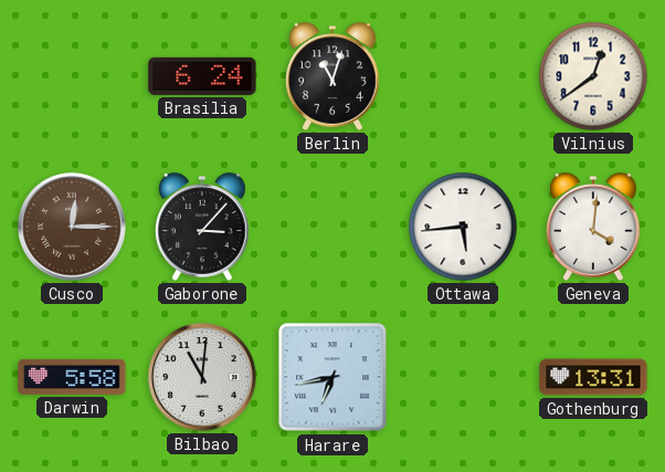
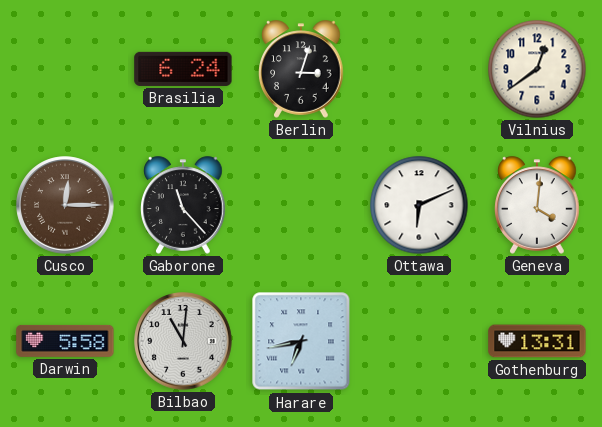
Berlin: 11:03 -> 3:03
Gaborone: 3:07 -> 11:23
Ottawa: 5:44 -> 6:11
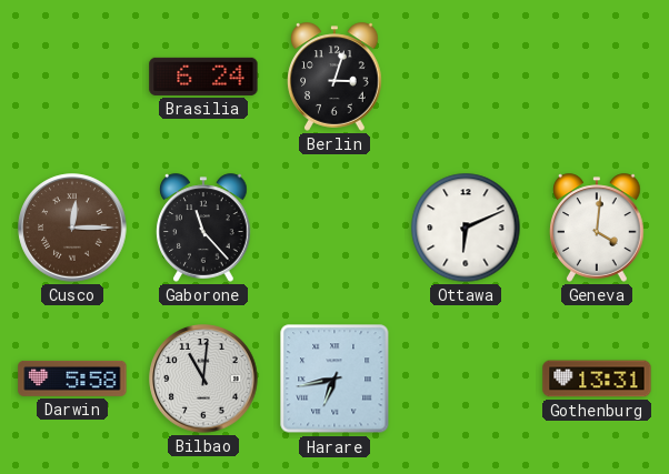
Vilnius: 12:39 -> none
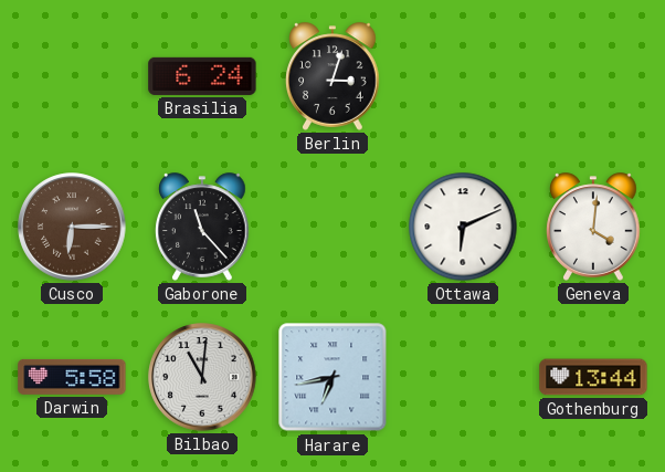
Cusco: 12:15 -> 6:15
Gothenburg: 13:31 -> 13:44
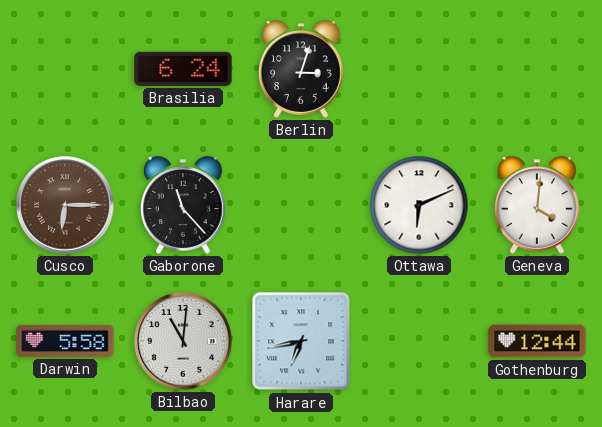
Gothenburg: 13:44 -> 12:44
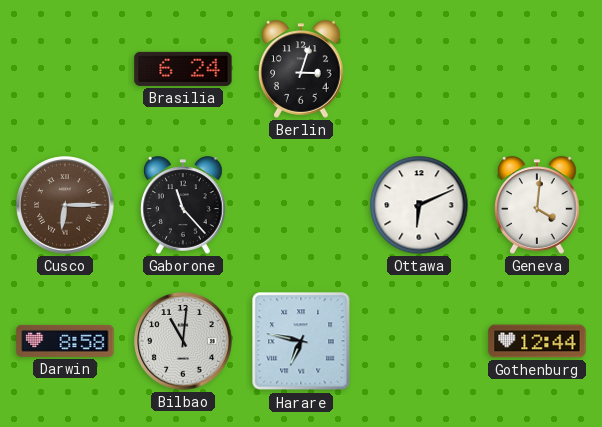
Darwin: 5:58 -> 8:58
Harare: 6:43 -> 6:47
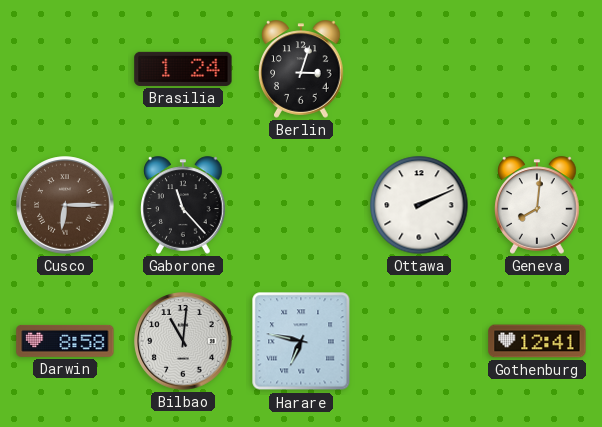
Brasilia: 6:24 -> 1:24
Ottawa: 6:11 -> 2:11
Geneva: 4:01 -> 8:01
Gothenburg: 12:44 -> 12:41
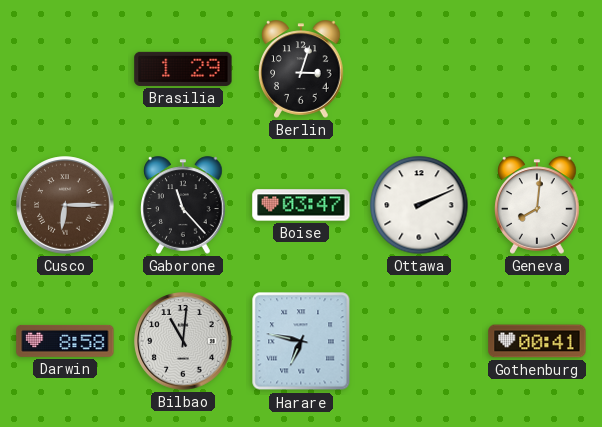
Brasilia: 1:24 -> 1:29
Boise: none -> 03:47
Gothenburg: 12:41 -> 00:41
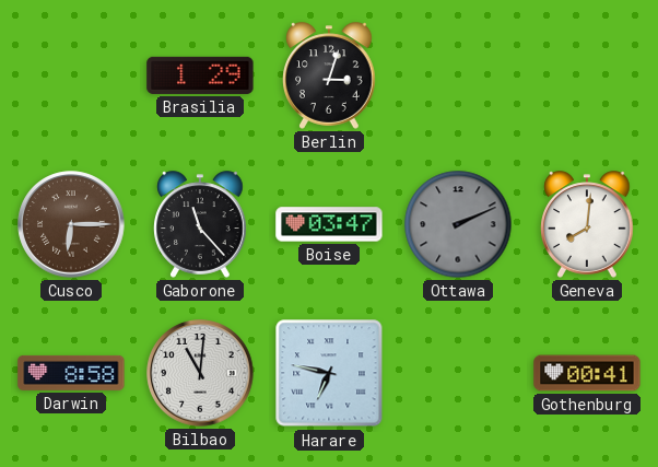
Ottawa dial: white -> grey
